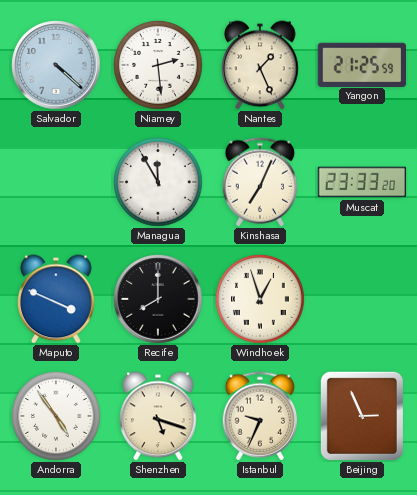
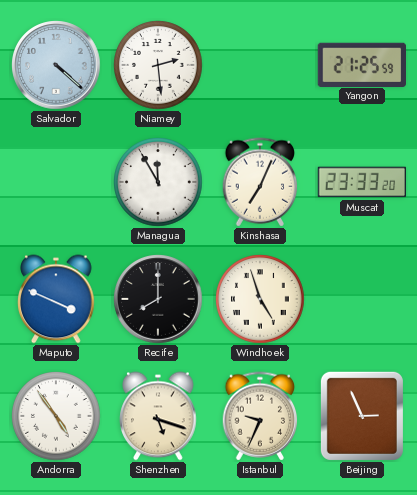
Nantes: 1:26 -> none
Windhoek: 12:57 -> 4:57
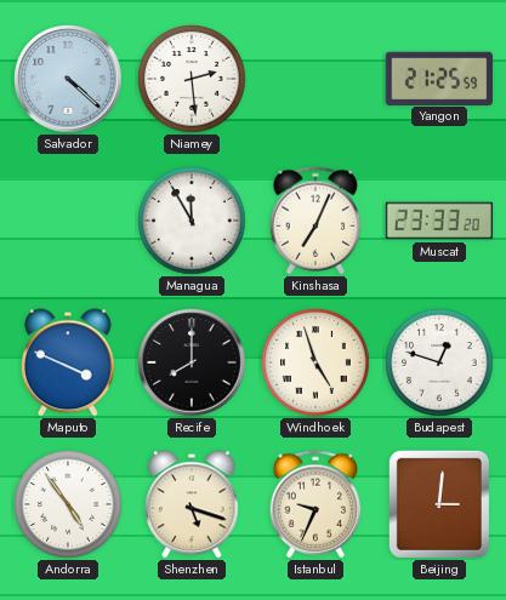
Budapest: none -> 12:48
Beijing: 2:56 -> 3:01
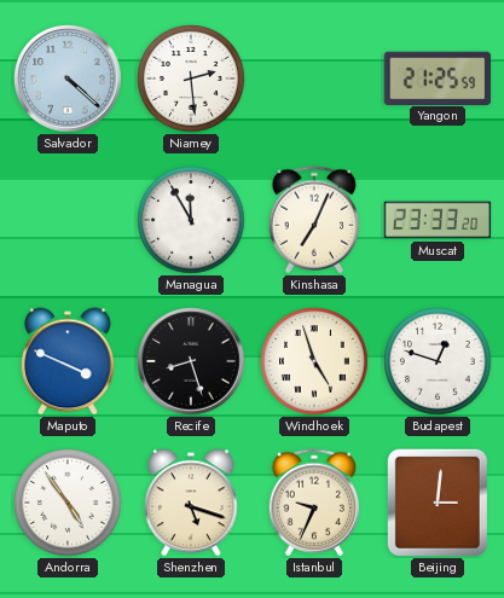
Recife: 8:00 -> 8:27
